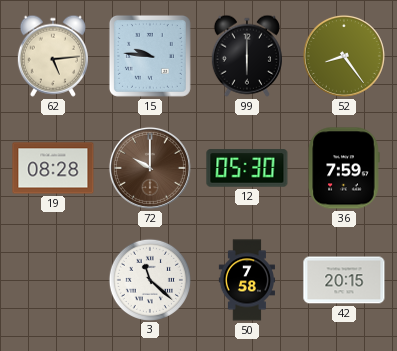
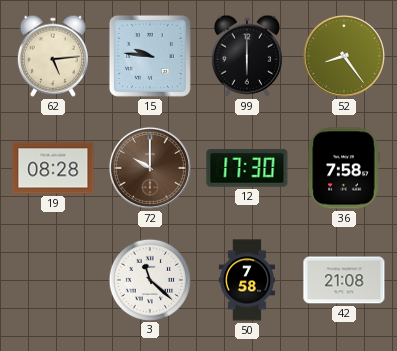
12: 05:30 -> 17:30
36: 7:59 -> 7:58
42: 20:15 -> 21:08
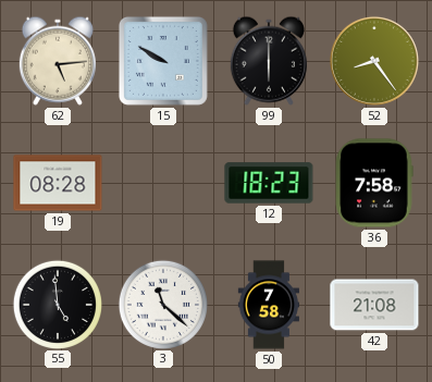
15: 9:46 -> 9:50
72: 10:00 -> none
12: 17:30 -> 18:23
55: none -> 4:59
